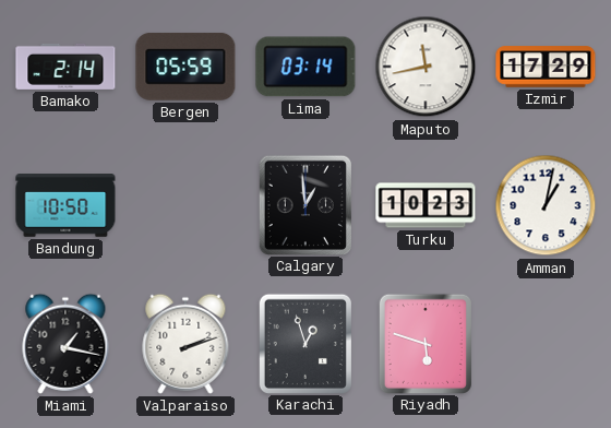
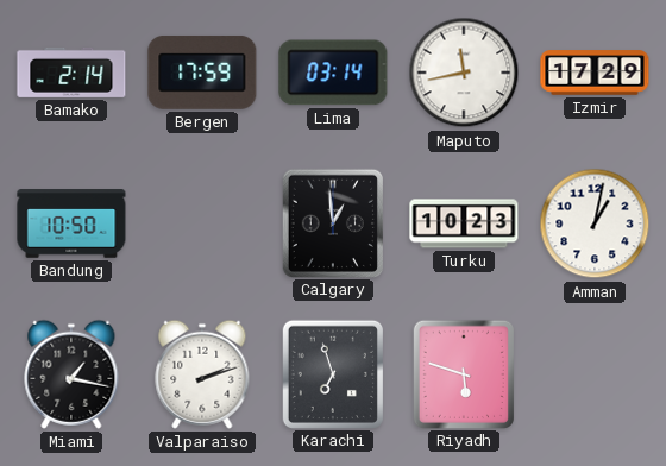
Bergen: 05:59 -> 17:59
Karachi: 12:57 -> 6:57
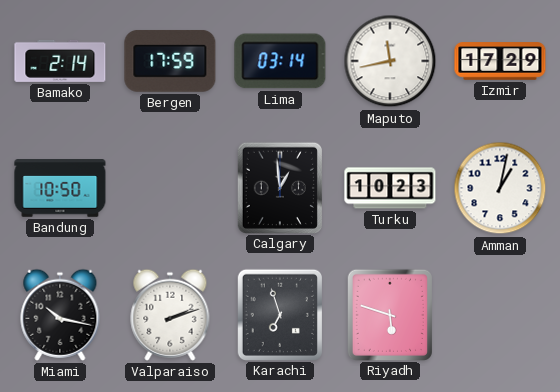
Miami: 1:17 -> 10:17
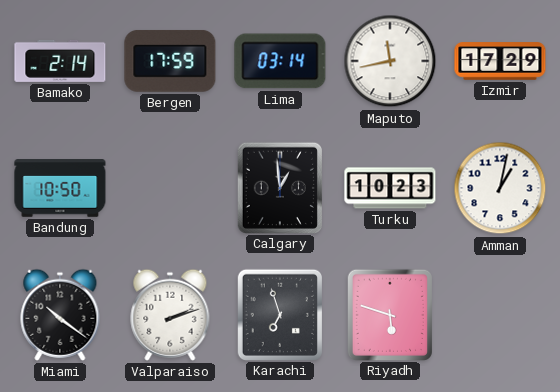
Miami: 10:17 -> 10:21
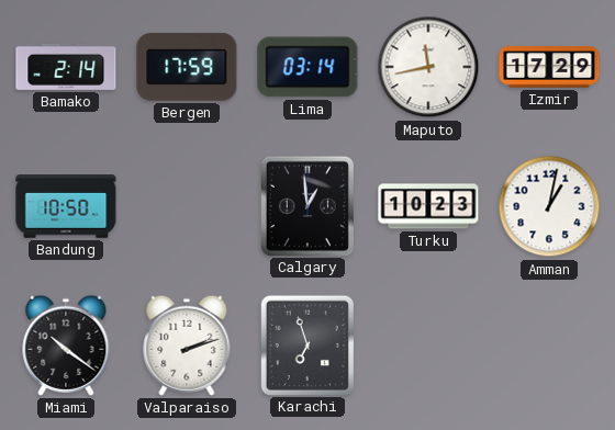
Riyadh: 5:48 -> none
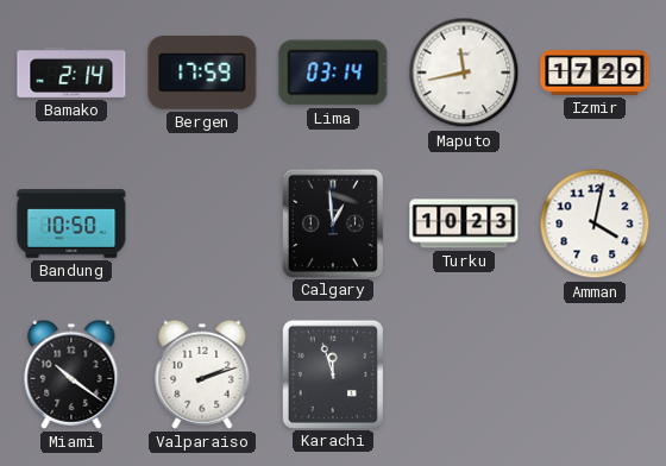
Amman: 1:02 -> 4:02
Karachi: 6:57 -> 11:57
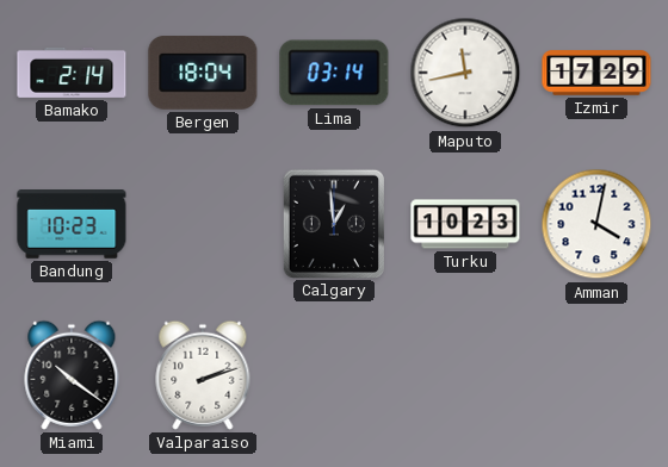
Bergen: 17:59 -> 18:04
Bandung: 10:50 -> 10:23
Karachi: 11:57 -> none
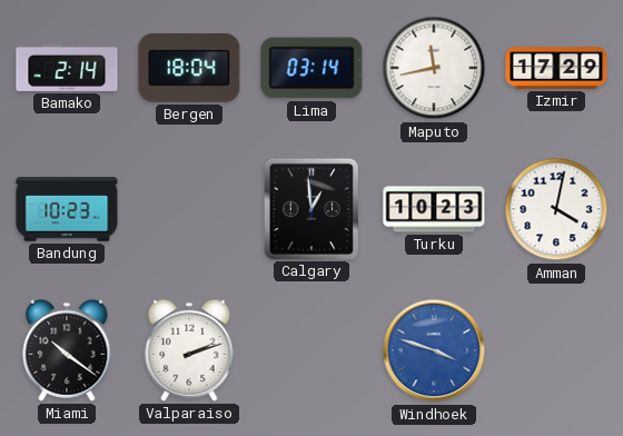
Windhoek: none -> 3:48
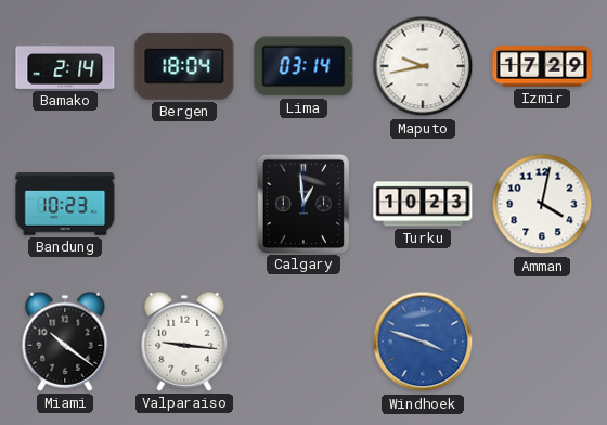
Maputo: 11:43 -> 9:43
Valparaiso: 2:12 -> 9:16
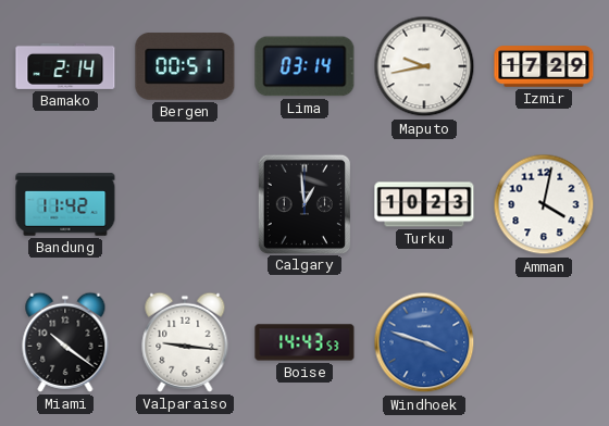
Bergen: 18:04 -> 00:51
Bandung: 10:23 -> 11:42
Boise: none -> 14:43
